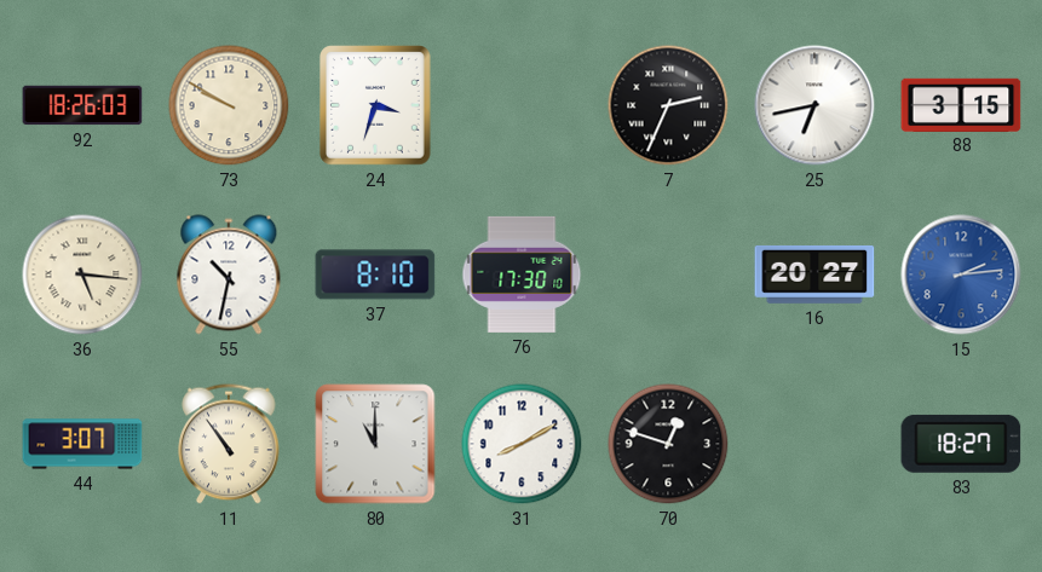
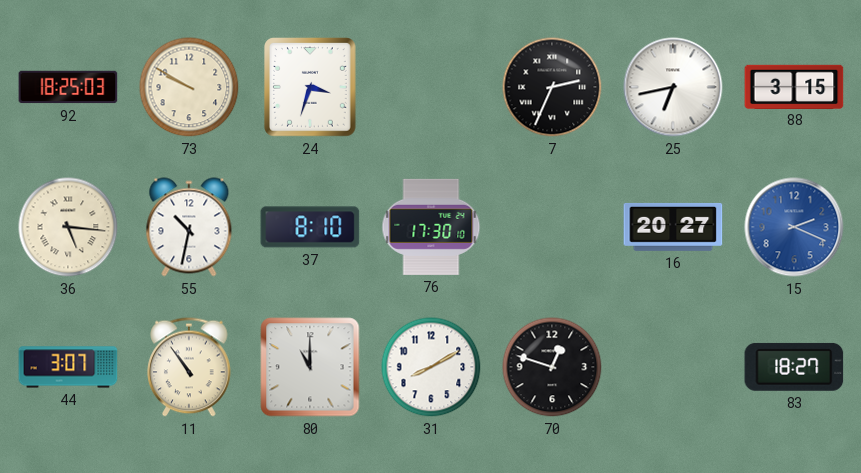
92: 18:26 -> 18:25
15: 2:14 -> 2:19
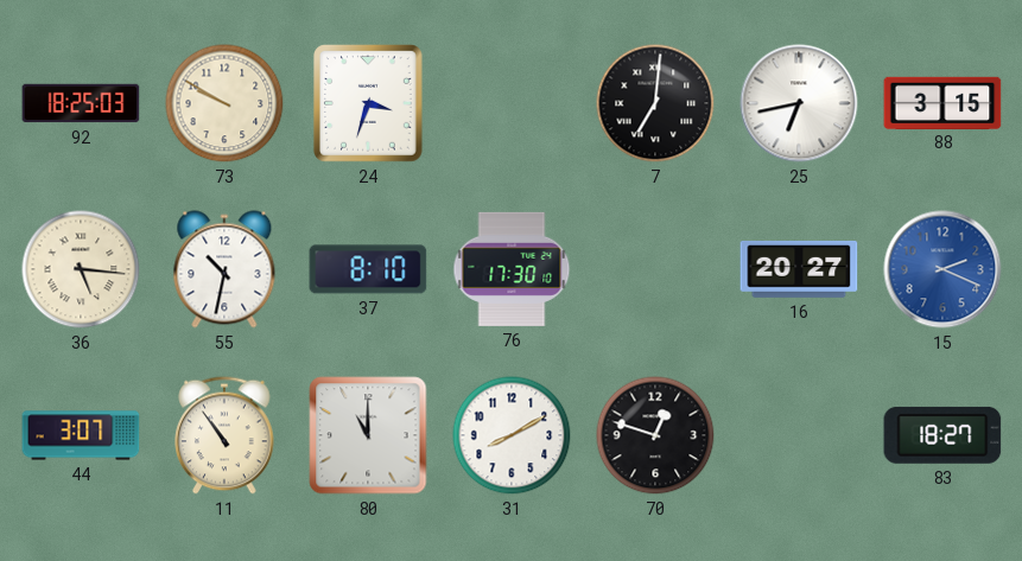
7: 2:34 -> 7:01
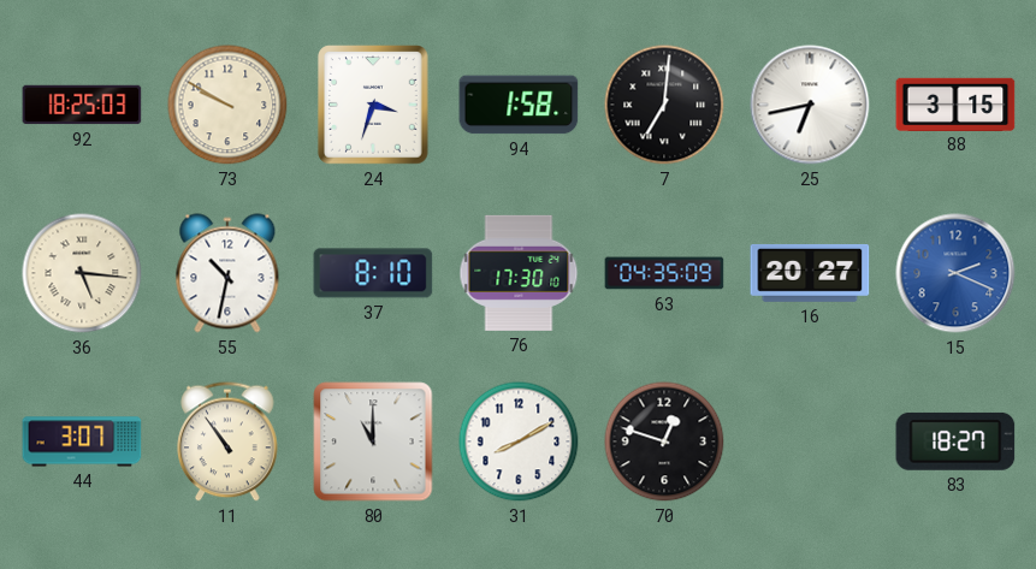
94: none -> 1:58
63: none -> 04:35
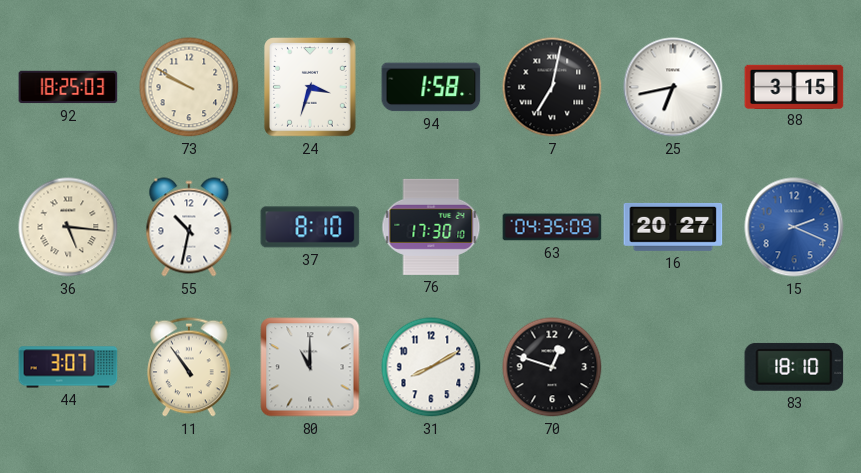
7: 7:01 -> 7:02
83: 18:27 -> 18:10
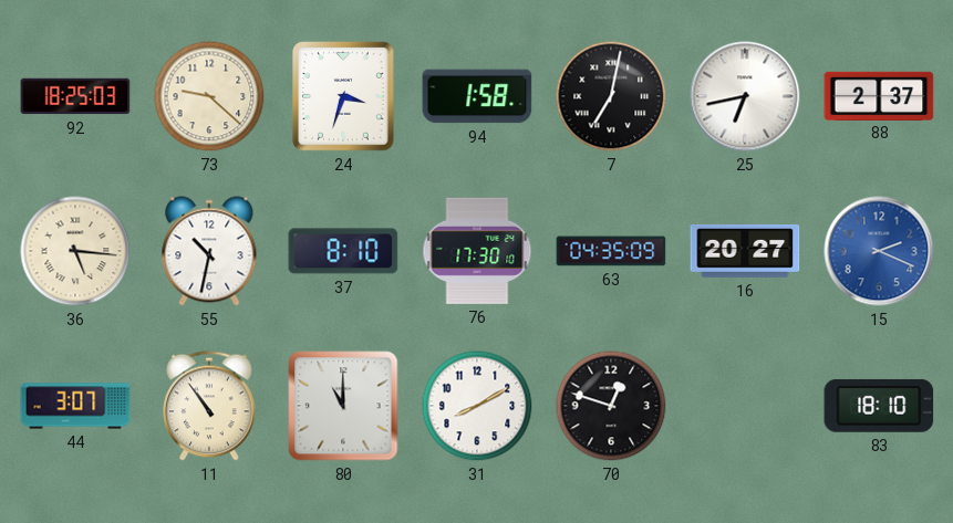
73: 9:50 -> 9:22
88: 3:15 -> 2:37
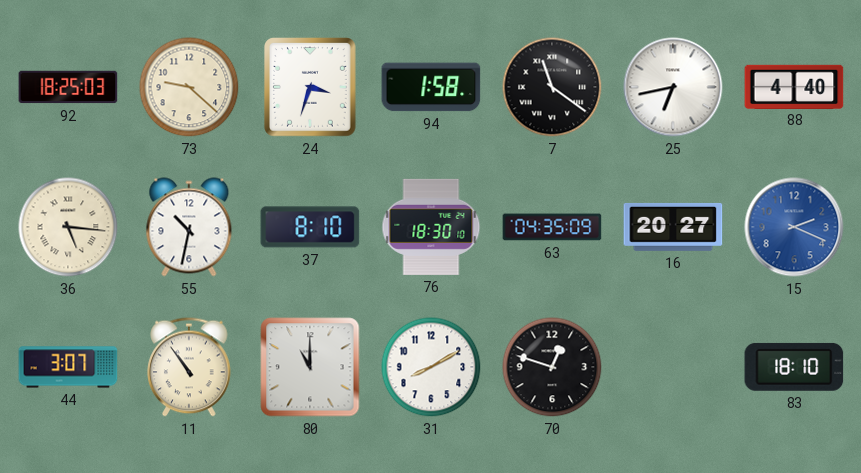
7: 7:02 -> 11:21
88: 2:37 -> 4:40
76: 17:30 -> 18:30
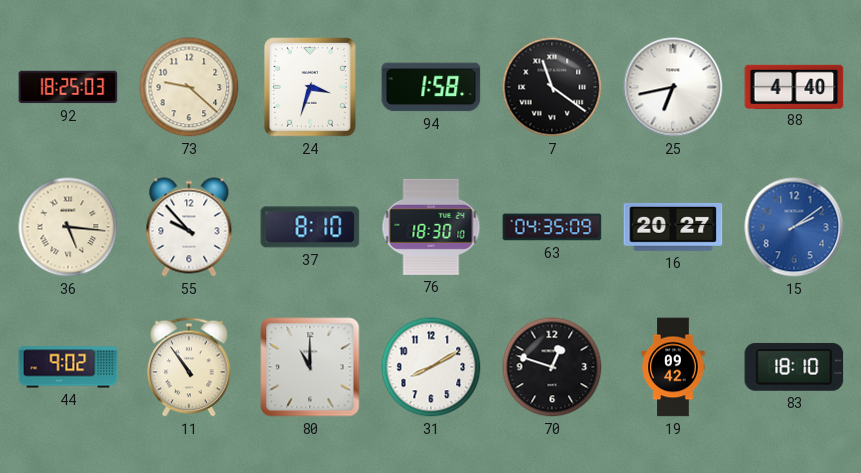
55: 10:32 -> 9:53
15: 2:19 -> 2:09
44: 3:07 -> 9:02
19: none -> 09:42
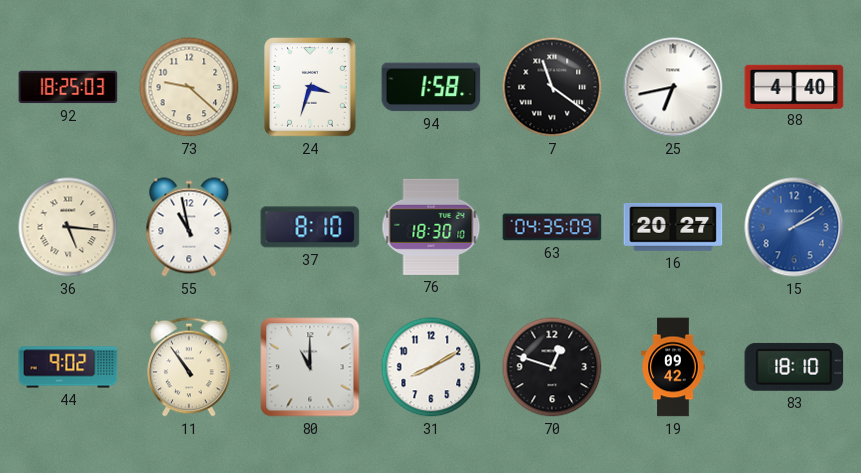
55: 9:53 -> 10:58
